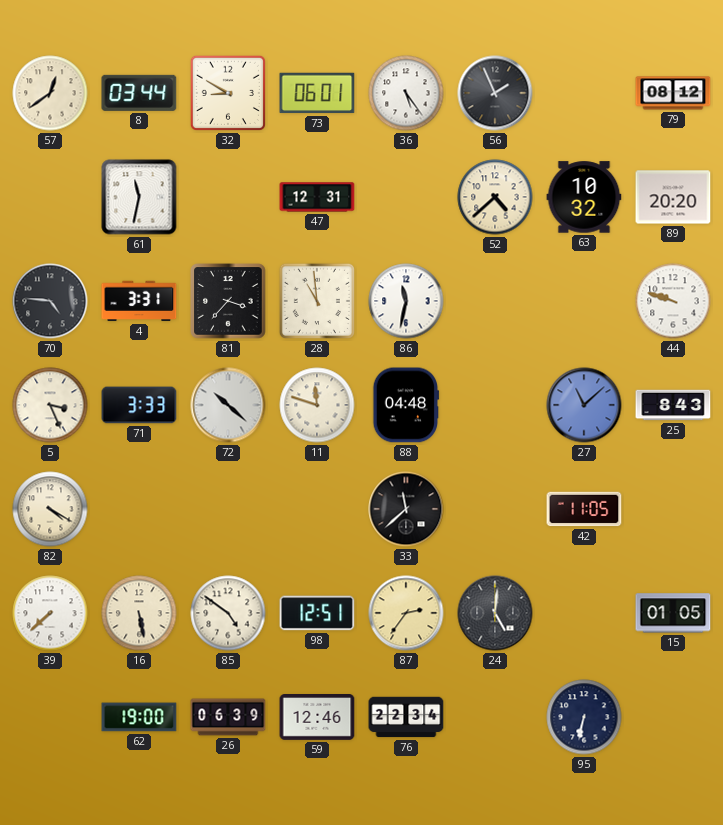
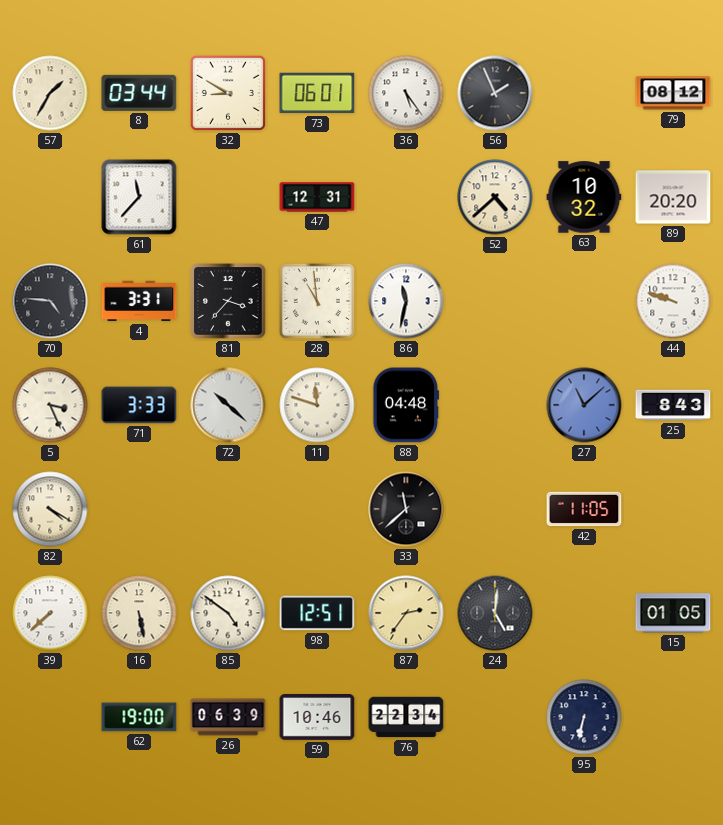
57: 12:39 -> 1:35
61: 11:32 -> 11:37
59: 12:46 -> 10:46
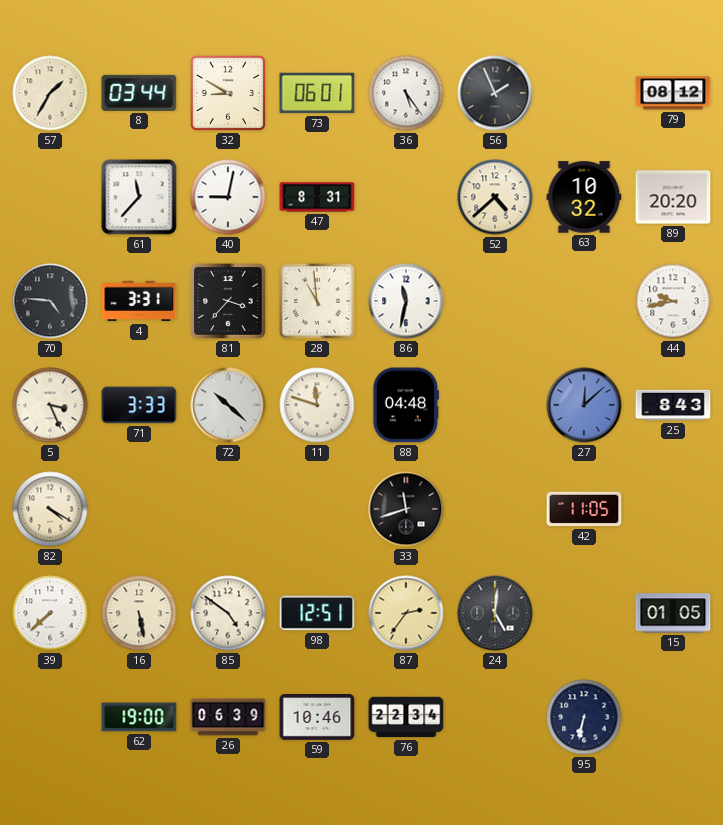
40: none -> 9:02
47: 12:31 -> 8:31
44: 9:48 -> 9:43
27: 11:08 -> 12:08
33: 11:38 -> 11:42
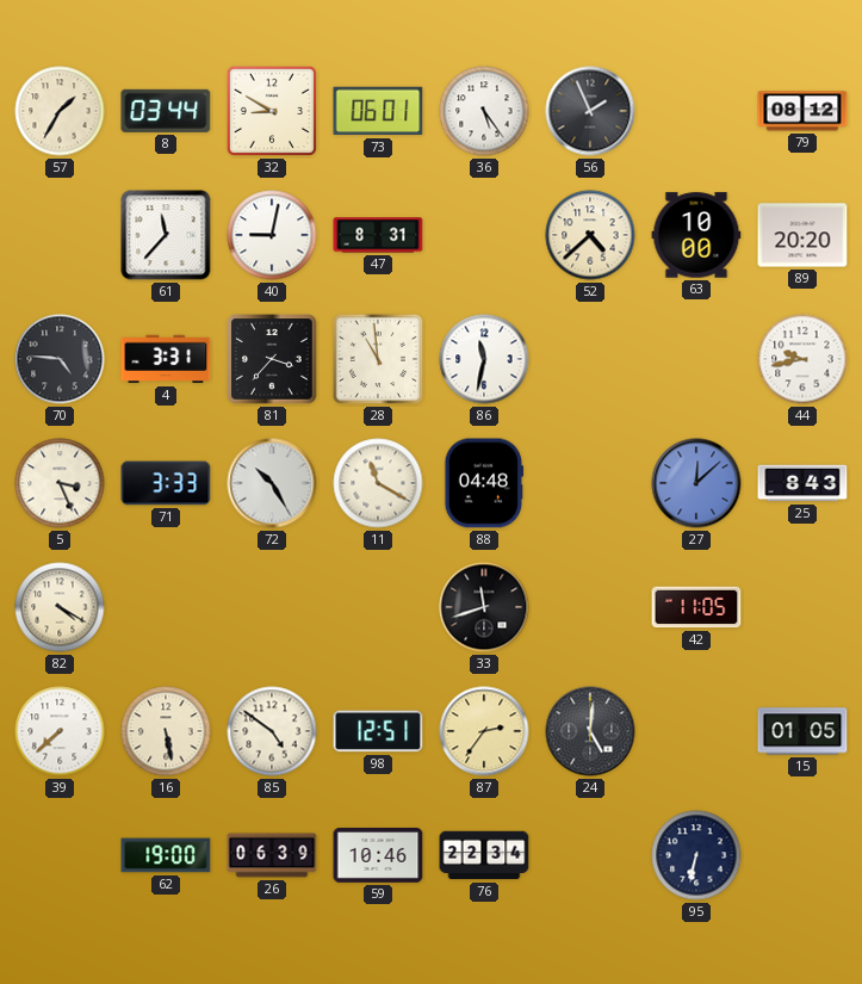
63: 10:32 -> 10:00
72: 10:22 -> 10:25
11: 11:48 -> 11:20
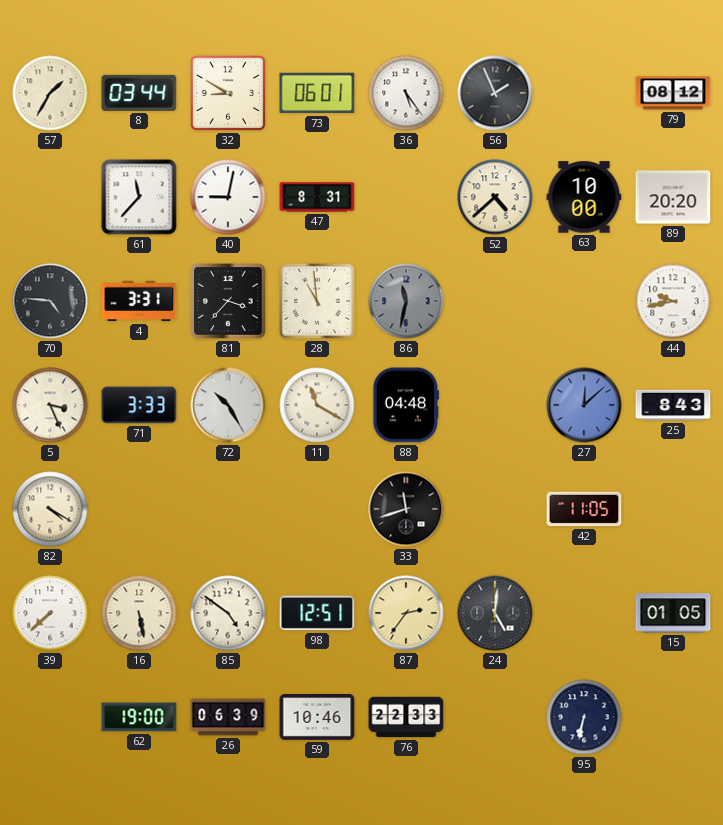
86 dial: white -> grey
76: 22:34 -> 22:33
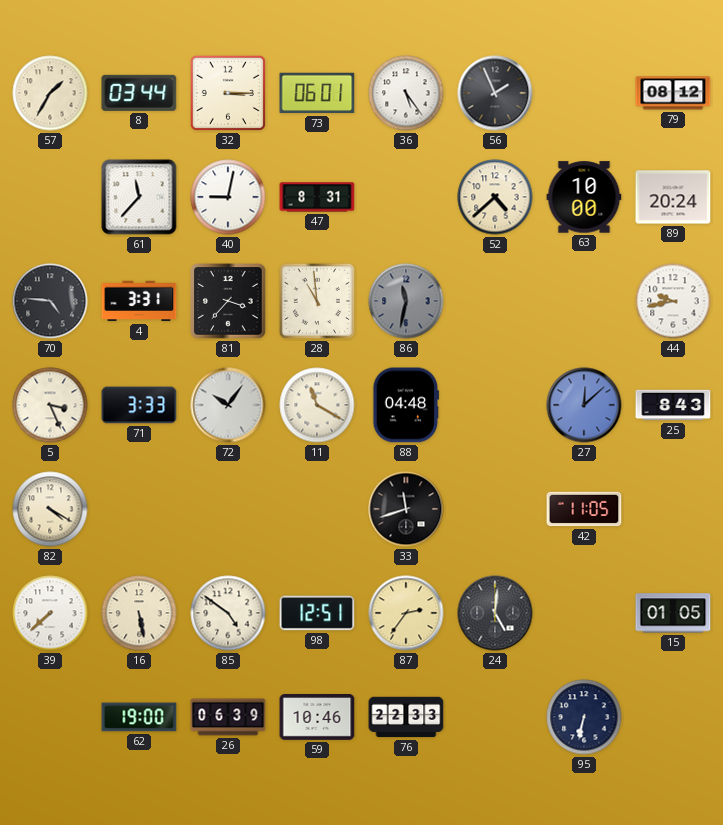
32: 8:50 -> 3:15
89: 20:20 -> 20:24
72: 10:25 -> 10:06
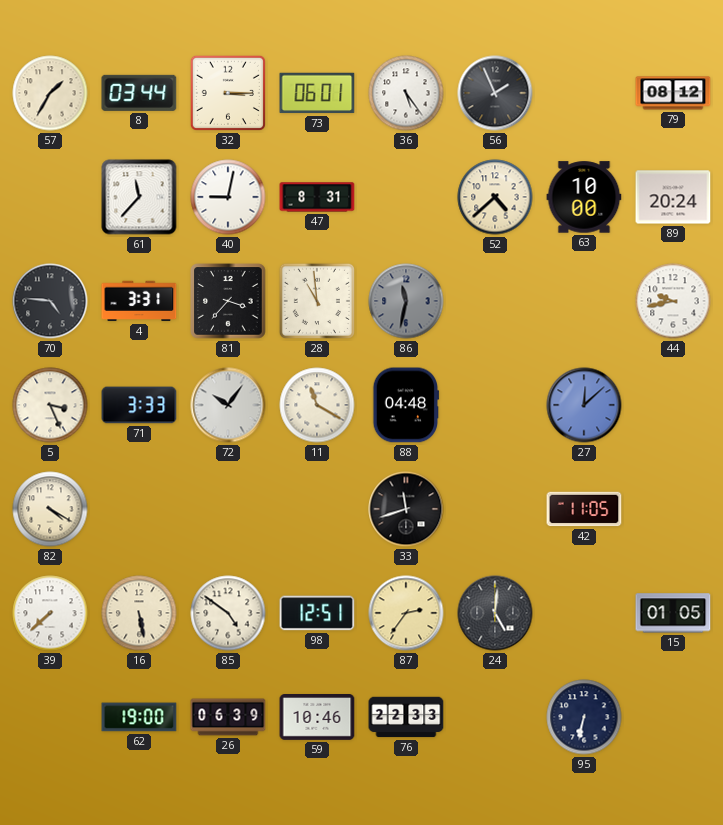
25: 8:43 -> none
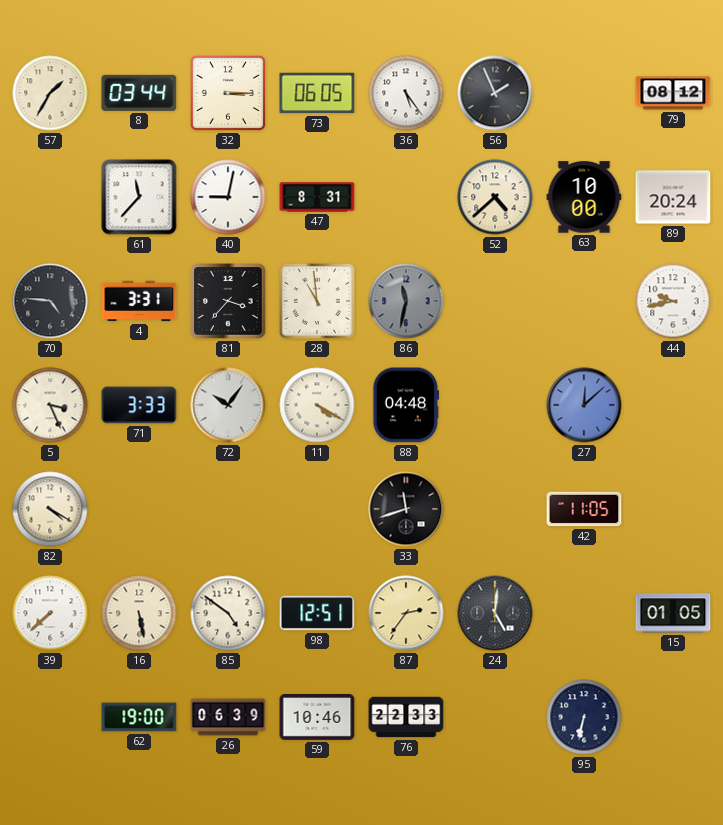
73: 06:01 -> 06:05
11: 11:20 -> 4:20
